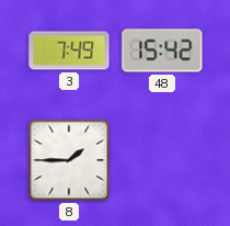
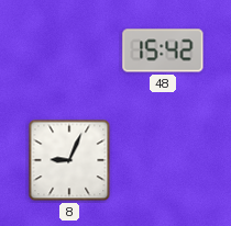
3: 7:49 -> none
8: 1:45 -> 9:04
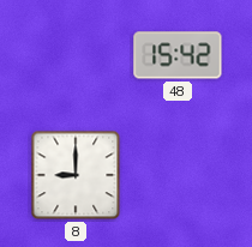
8: 9:04 -> 9:00
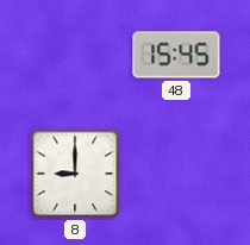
48: 15:42 -> 15:45
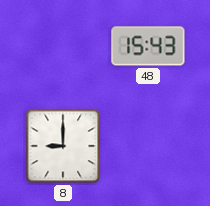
48: 15:45 -> 15:43
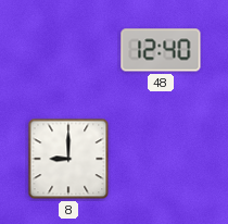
48: 15:43 -> 12:40
